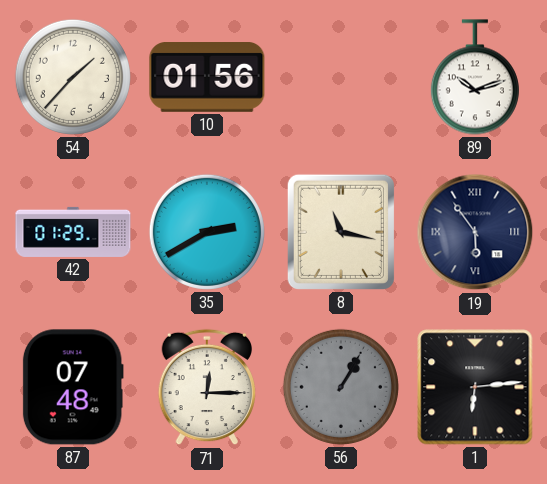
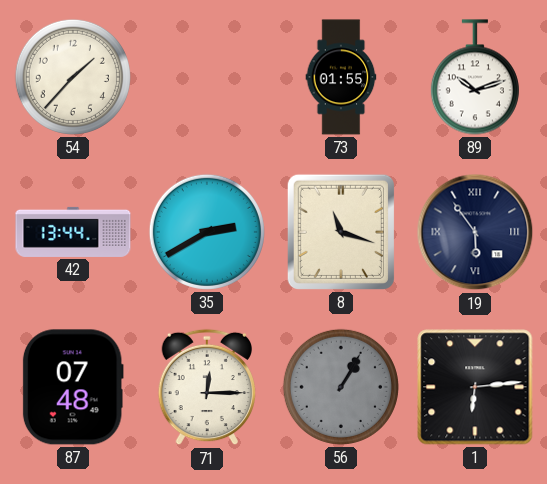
10: 01:56 -> none
73: none -> 01:55
42: 01:29 -> 13:44
8: 11:17 -> 11:18
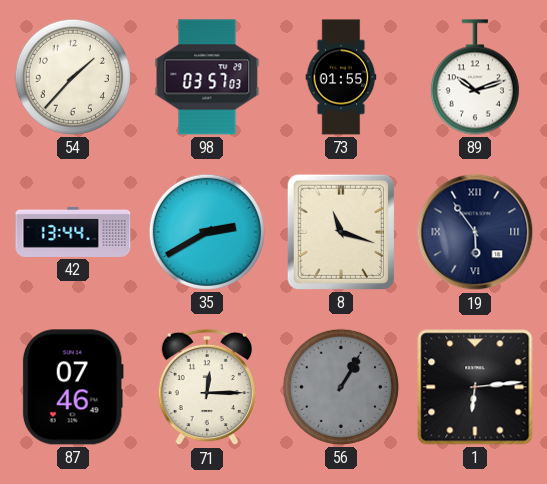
98: none -> 03:57
87: 07:48 -> 07:46
